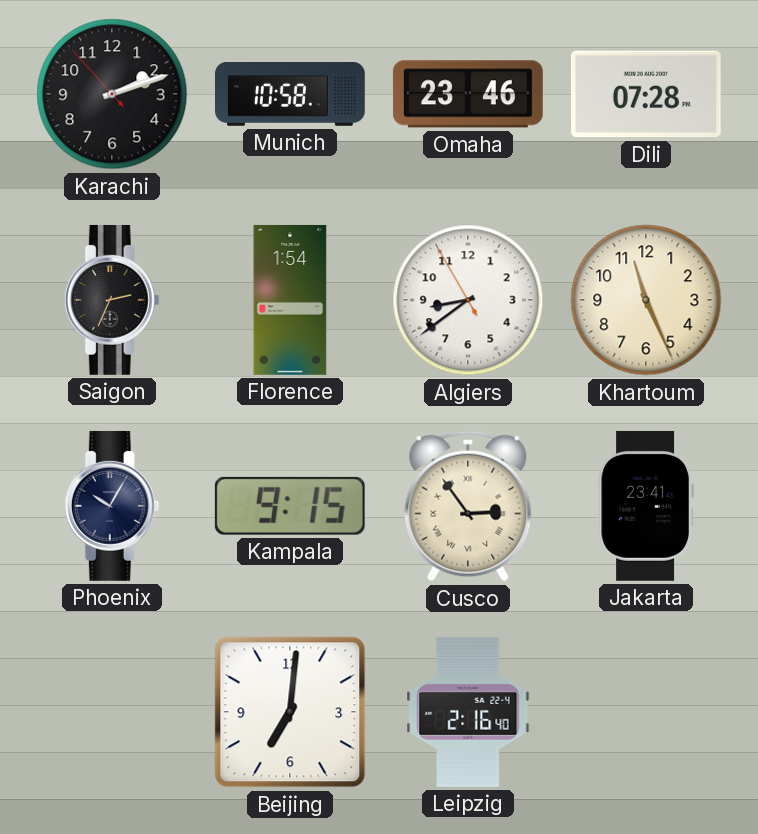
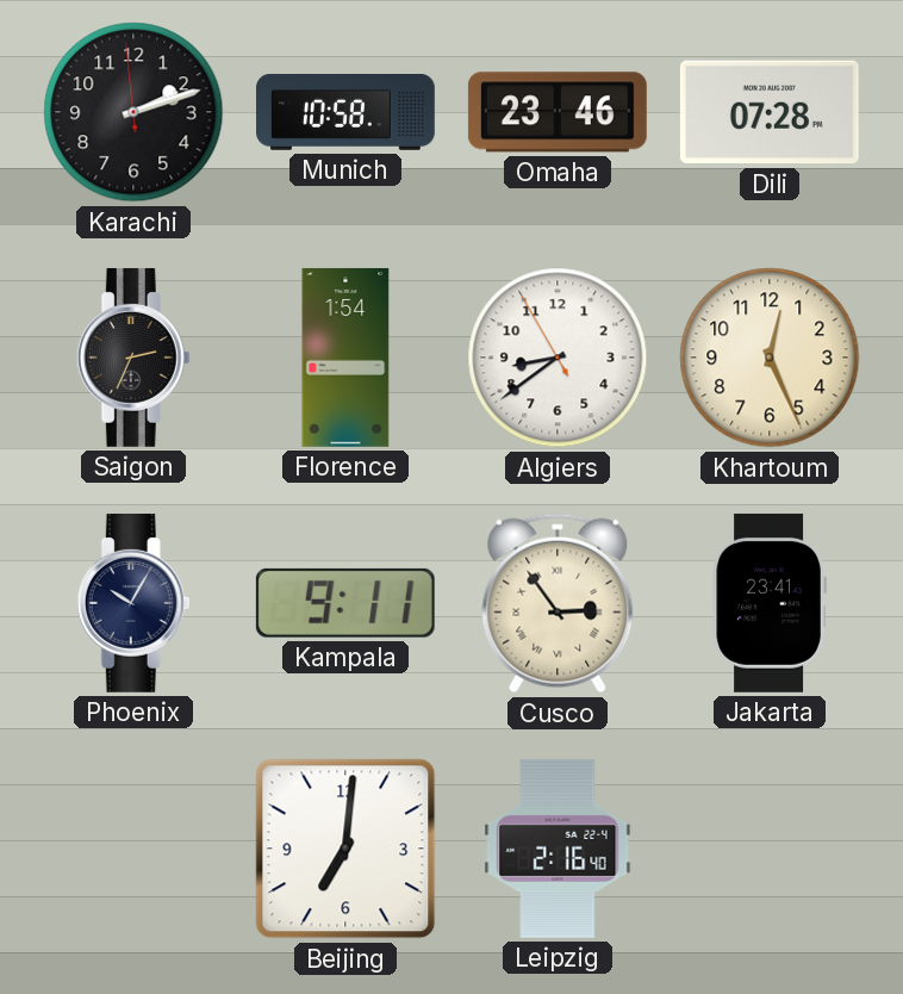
Karachi: 2:11:53 -> 2:11:59
Khartoum: 11:26 -> 12:26
Kampala: 9:15 -> 9:11
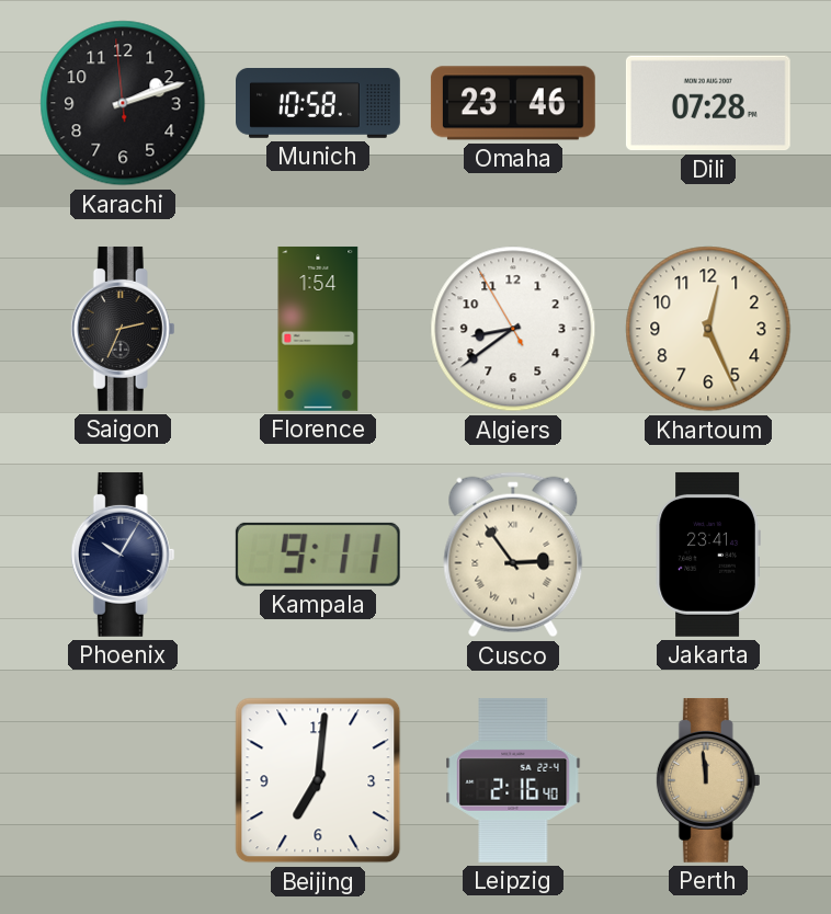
Perth: none -> 11:59
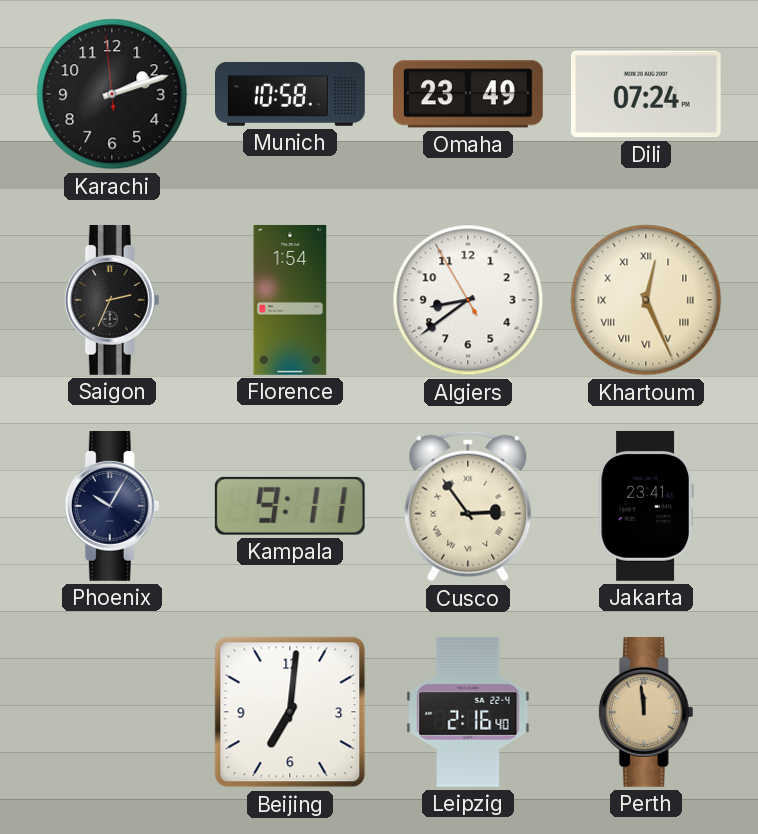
Omaha: 23:46 -> 23:49
Dili: 07:28 -> 07:24
Khartoum numerals: Arabic -> Roman
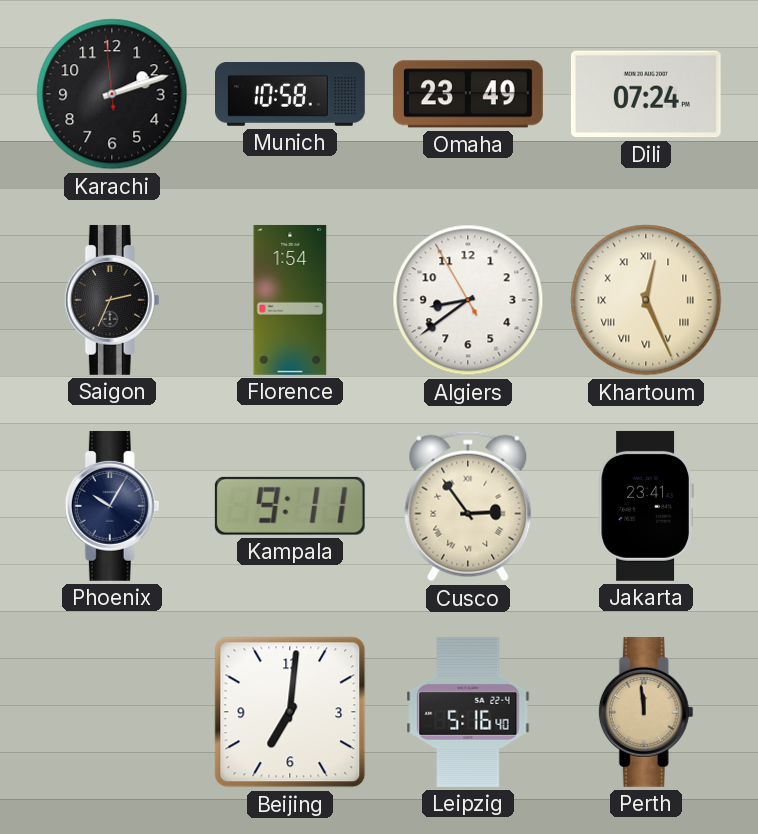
Leipzig: 2:16 -> 5:16
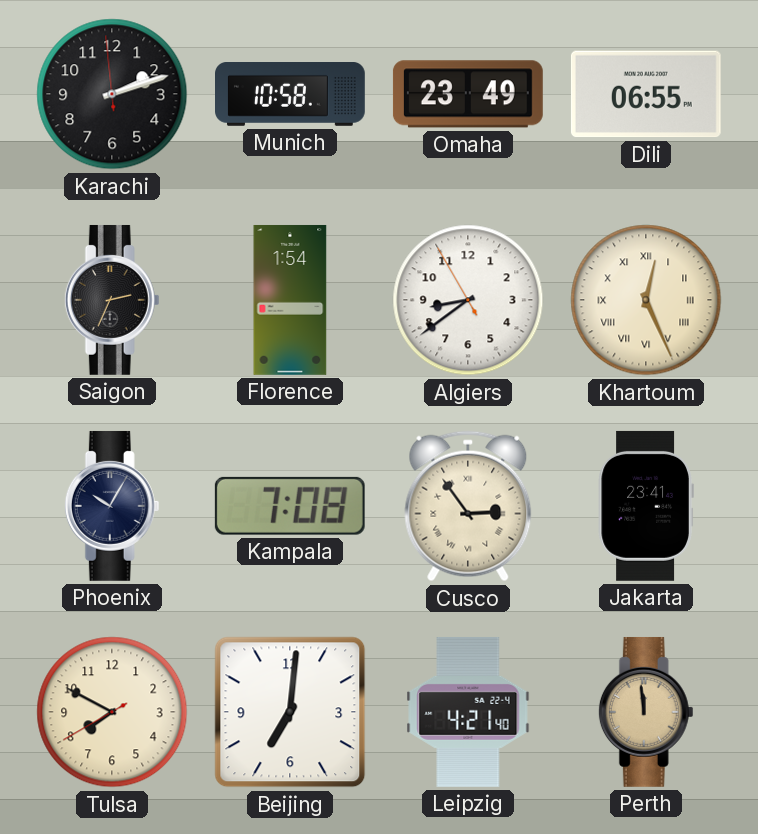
Dili: 07:24 -> 06:55
Kampala: 9:11 -> 7:08
Tulsa: none -> 7:49
Leipzig: 5:16 -> 4:21
